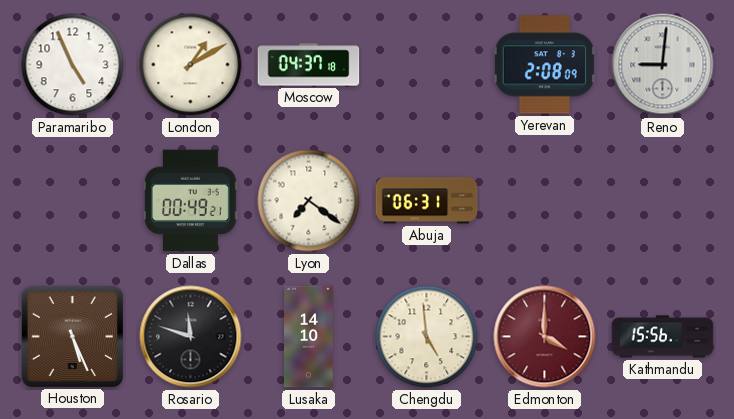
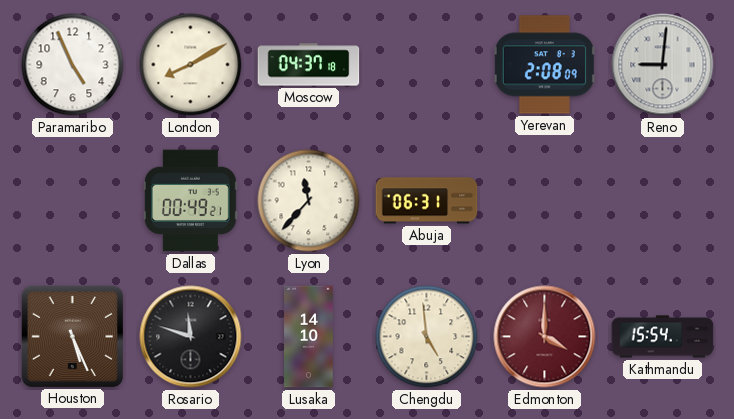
London: 1:10 -> 8:10
Lyon: 7:21 -> 11:37
Kathmandu: 15:56 -> 15:54
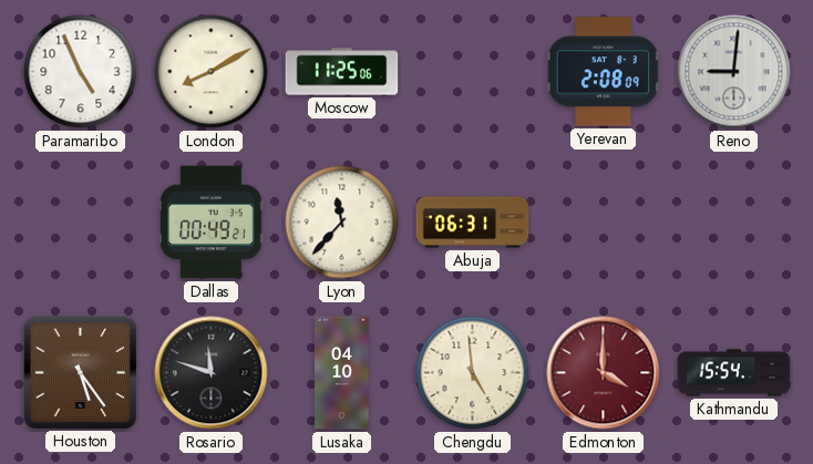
Moscow: 04:37 -> 11:25
Houston: 5:26 -> 5:24
Lusaka: 14:10 -> 04:10
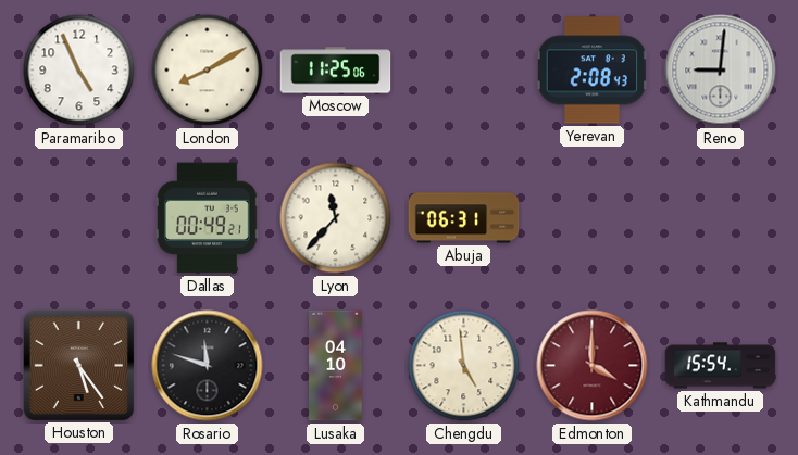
Yerevan: 2:08:09 -> 2:08:43
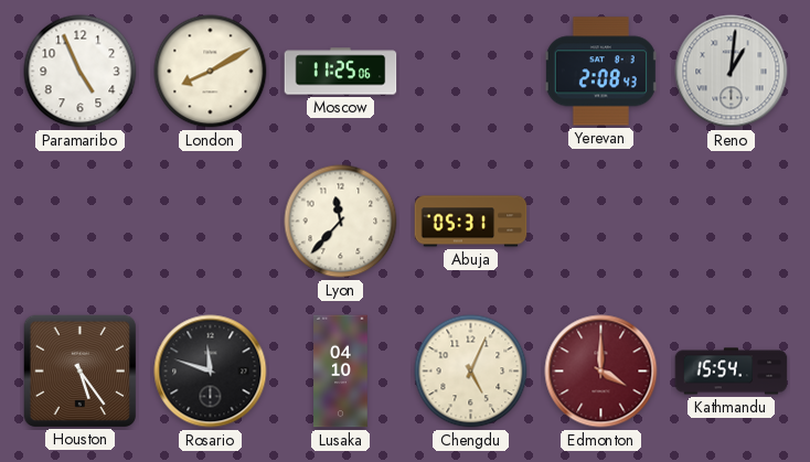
Reno: 9:01 -> 1:01
Dallas: 00:49 -> none
Abuja: 06:31 -> 05:31
Chengdu: 4:59 -> 5:04
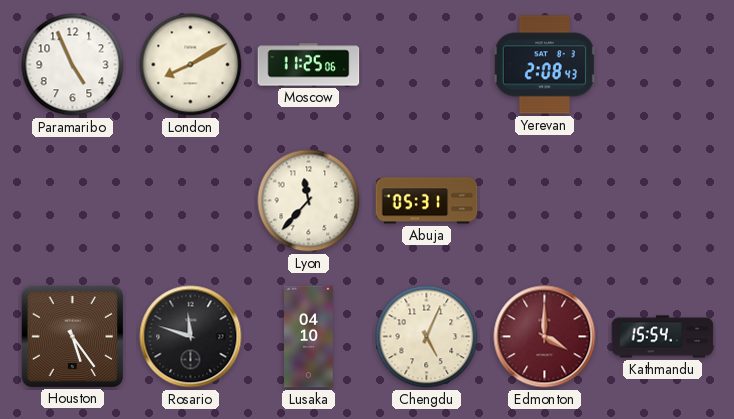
Reno: 1:01 -> none
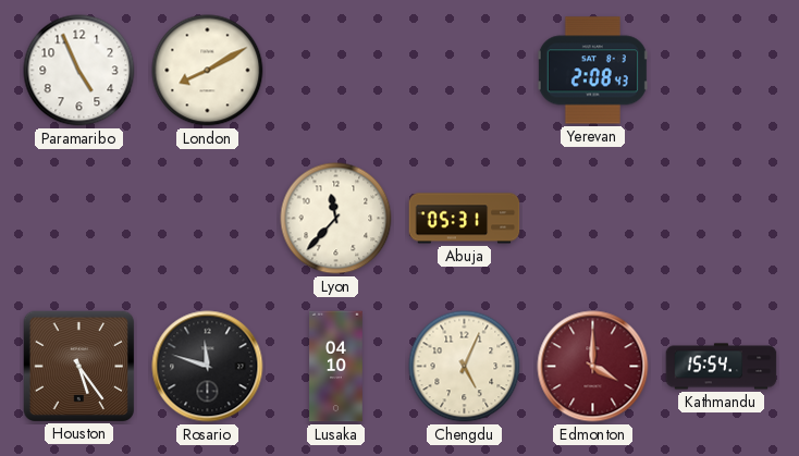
Moscow: 11:25 -> none
